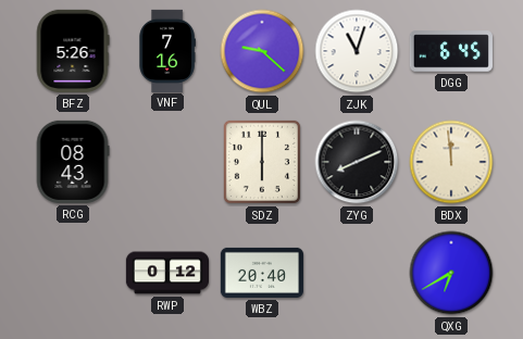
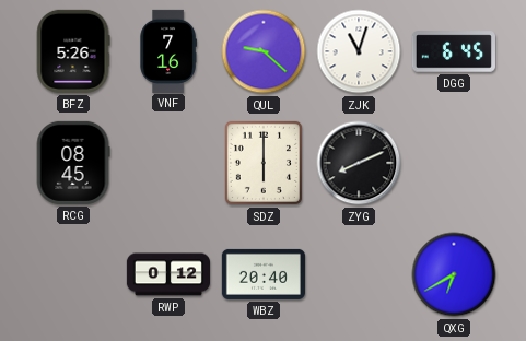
RCG: 08:43 -> 08:45
BDX: 11:59 -> none
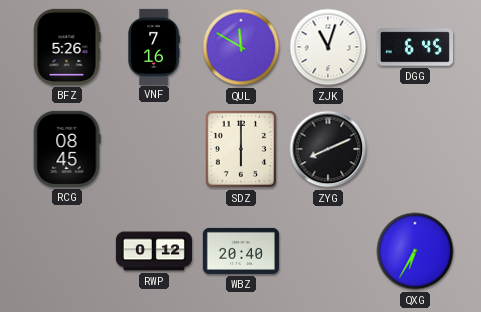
QUL: 9:22 -> 11:50
QXG: 6:40 -> 6:35
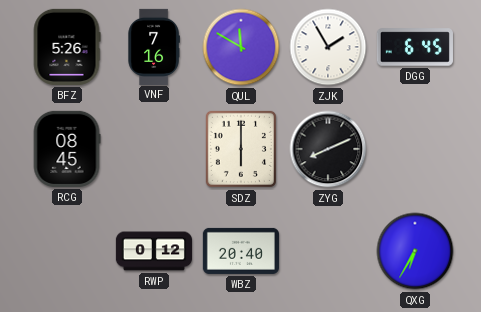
ZJK: 11:03 -> 1:55
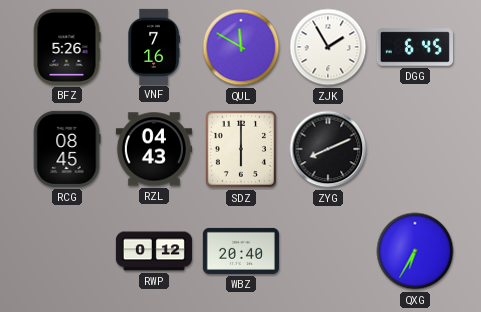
RZL: none -> 04:43
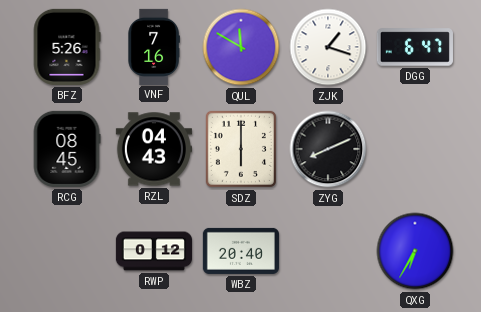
ZJK: 1:55 -> 1:18
DGG: 6:45 -> 6:47
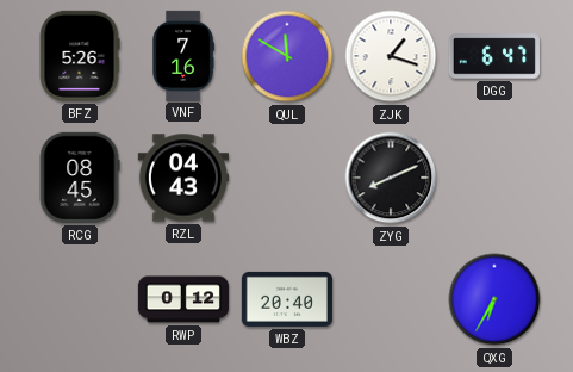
SDZ: 6:00 -> none
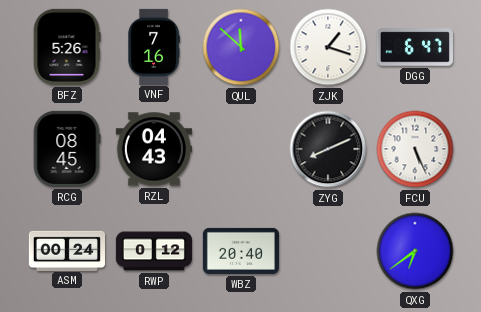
QUL: 11:50 -> 11:52
FCU: none -> 5:26
ASM: none -> 00:24
QXG: 6:35 -> 6:39
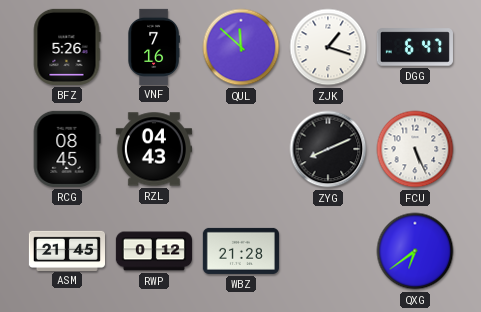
ASM: 00:24 -> 21:45
WBZ: 20:40 -> 21:28
